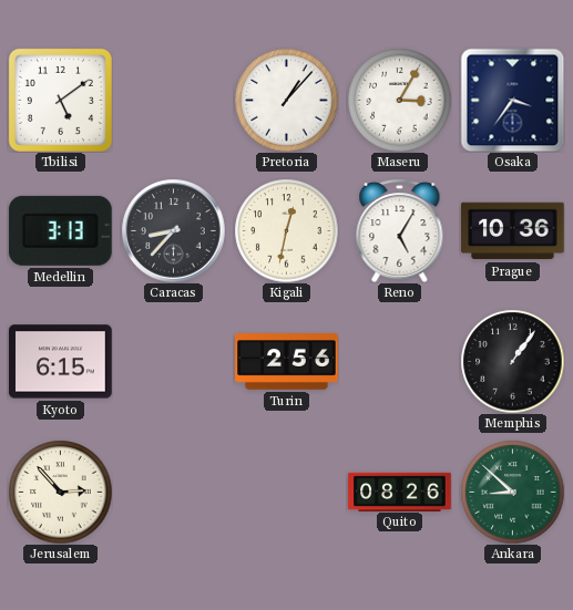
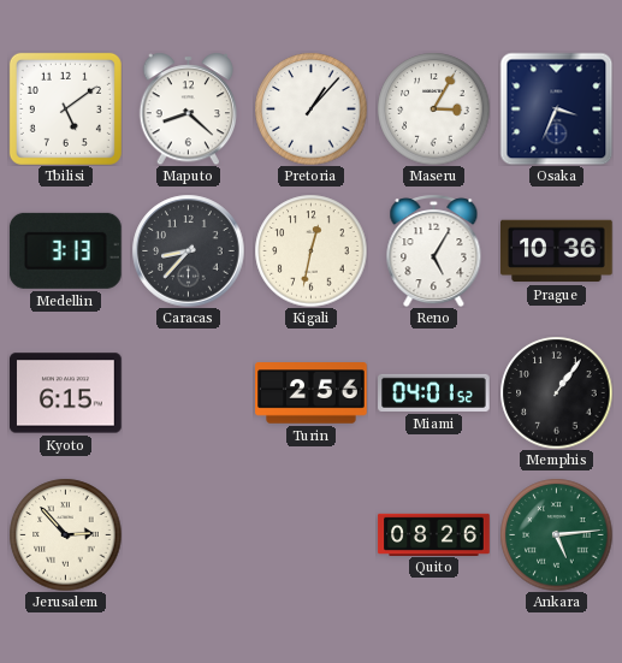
Maputo: none -> 8:22
Osaka: 3:36 -> 3:34
Miami: none -> 04:01
Ankara: 8:52 -> 5:14
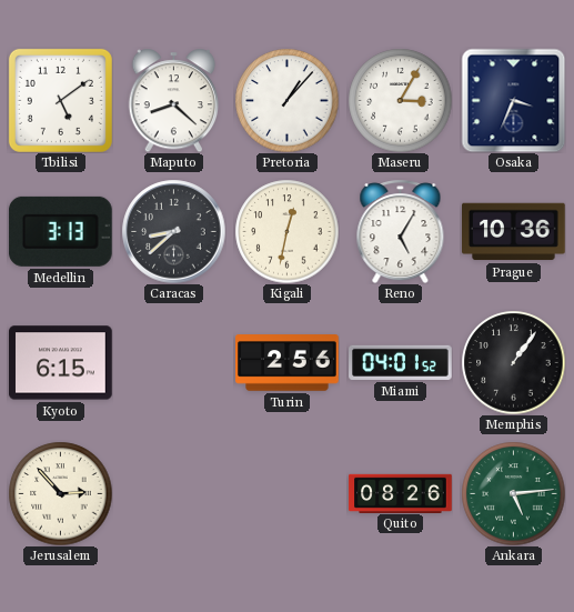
Caracas: 8:37 -> 8:38
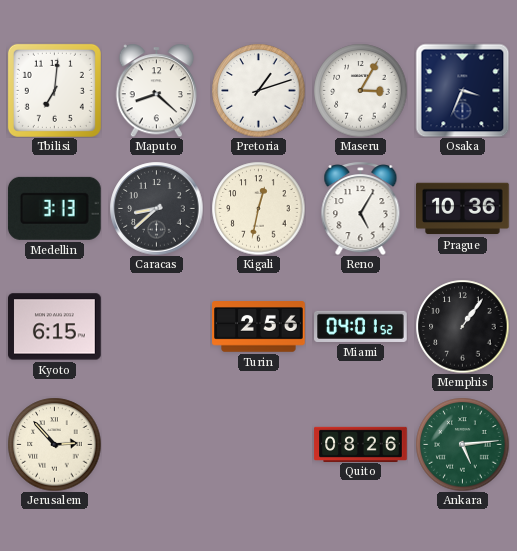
Tbilisi: 5:09 -> 7:01
Pretoria: 1:07 -> 1:12
